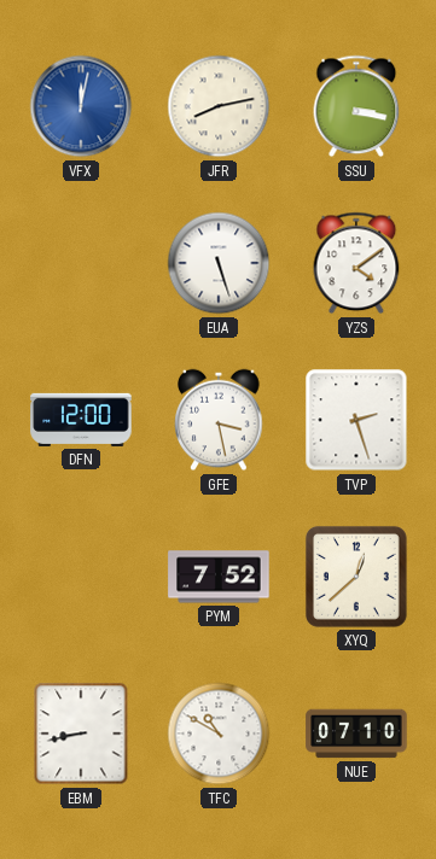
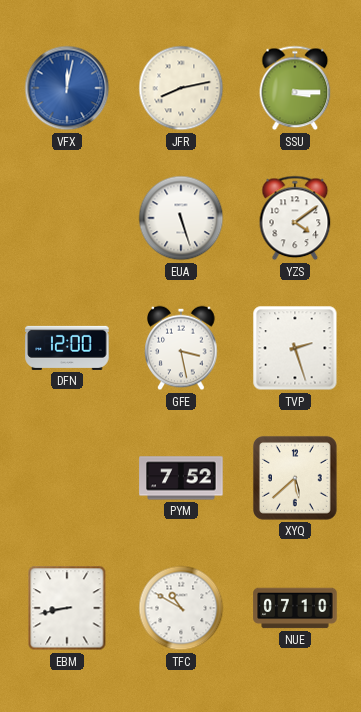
SSU: 3:17 -> 3:15
XYQ: 12:38 -> 5:38
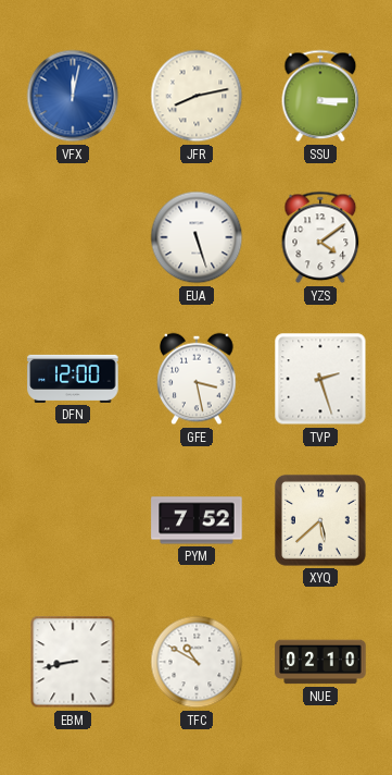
NUE: 07:10 -> 02:10
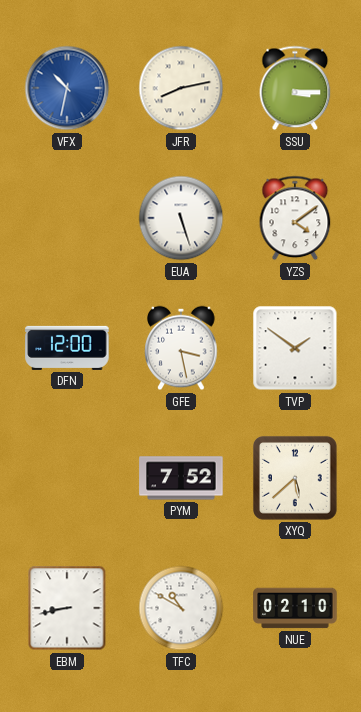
VFX: 12:02 -> 10:32
TVP: 2:27 -> 1:51
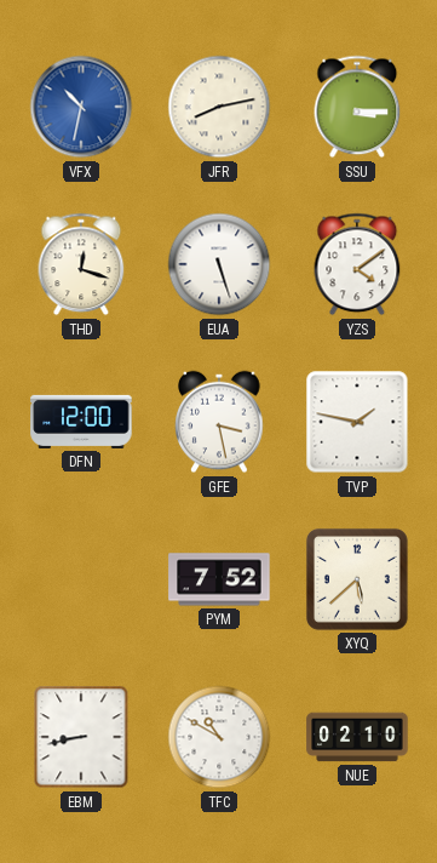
THD: none -> 12:18
TVP: 1:51 -> 1:47
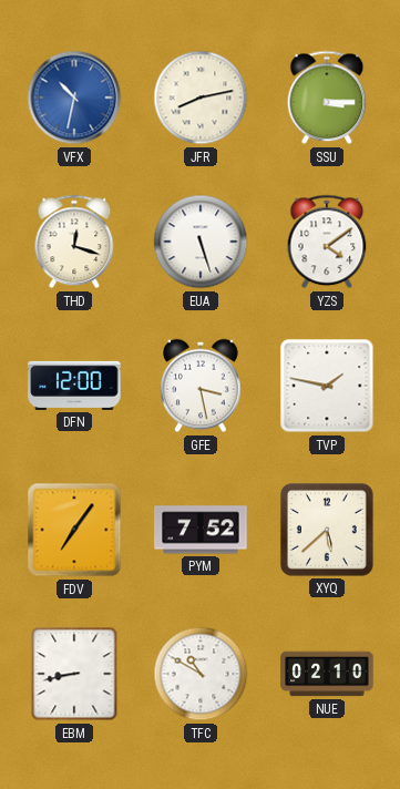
FDV: none -> 7:06
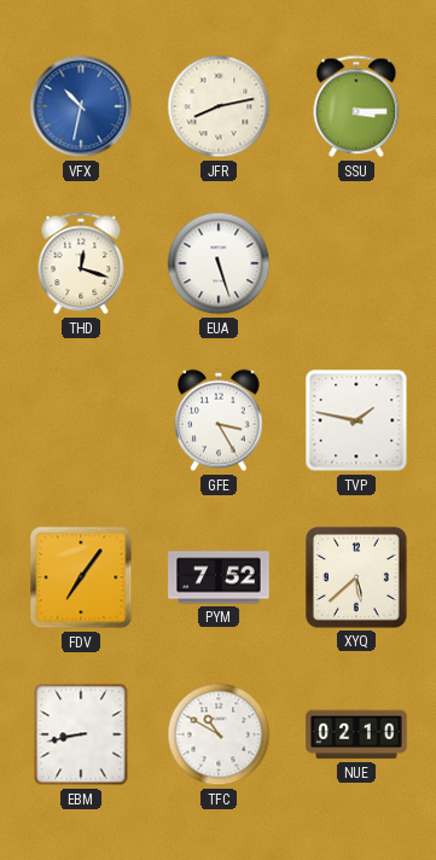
YZS: 4:09 -> none
DFN: 12:00 -> none
GFE: 3:28 -> 3:25
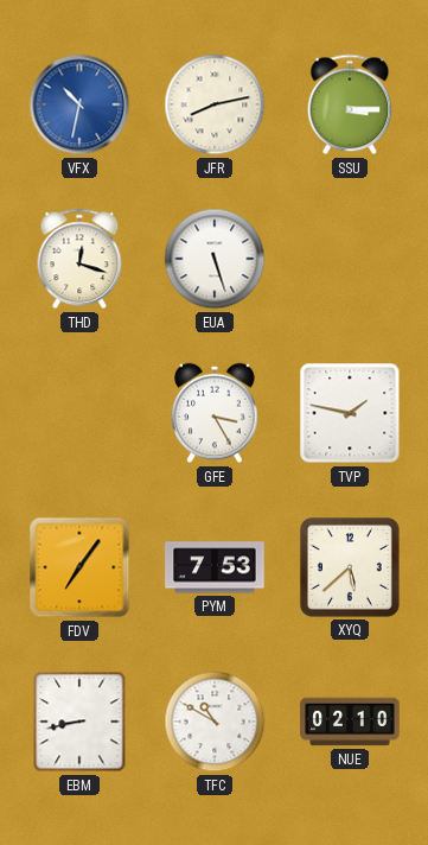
PYM: 7:52 -> 7:53
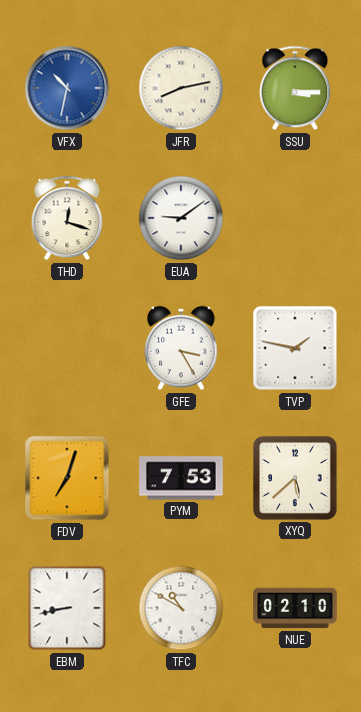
EUA: 5:27 -> 9:09
FDV: 7:06 -> 7:03
